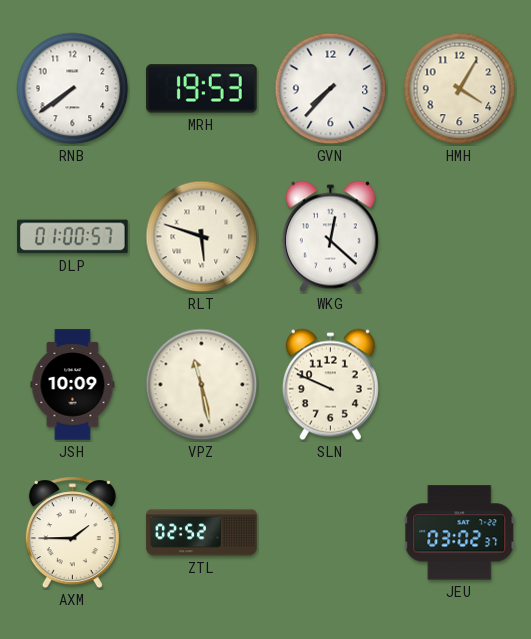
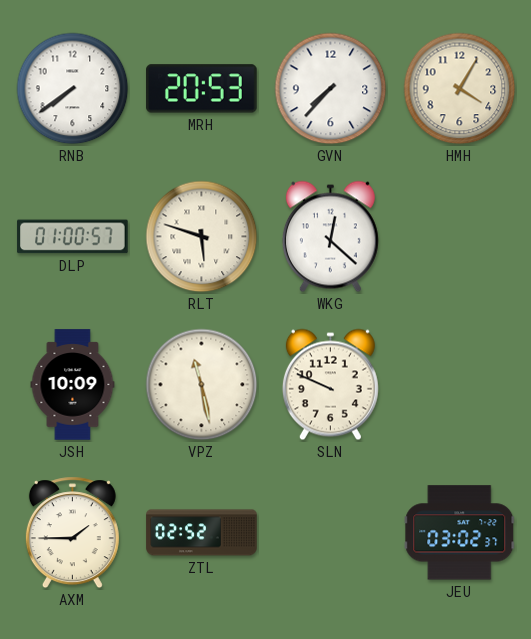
MRH: 19:53 -> 20:53
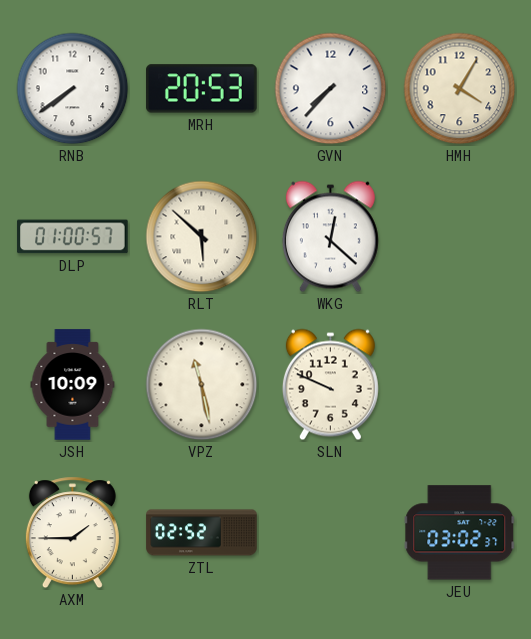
RLT: 5:48 -> 5:52
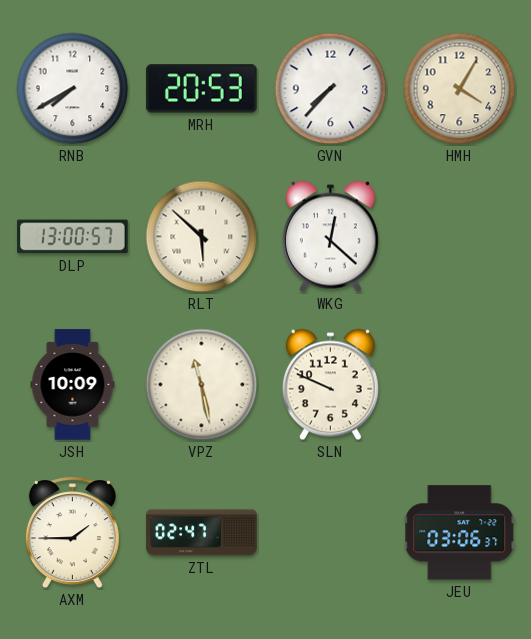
RNB: 7:39 -> 7:40
DLP: 01:00 -> 13:00
ZTL: 02:52 -> 02:47
JEU: 03:02 -> 03:06
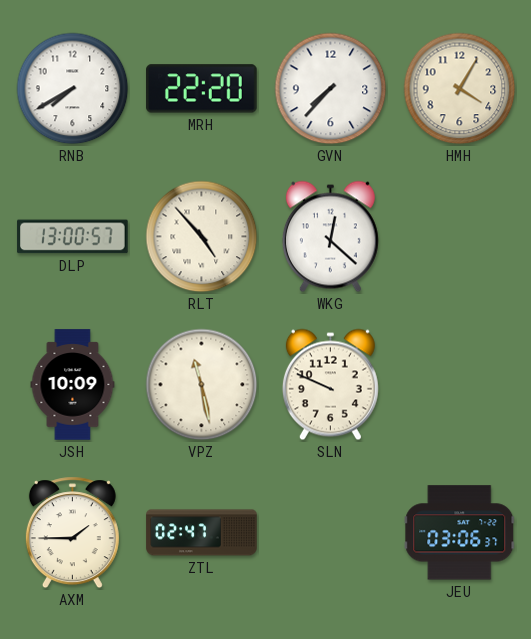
MRH: 20:53 -> 22:20
RLT: 5:52 -> 4:53
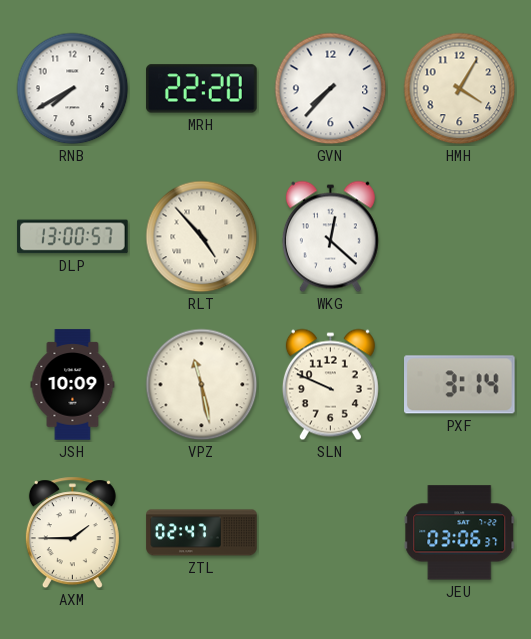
PXF: none -> 3:14
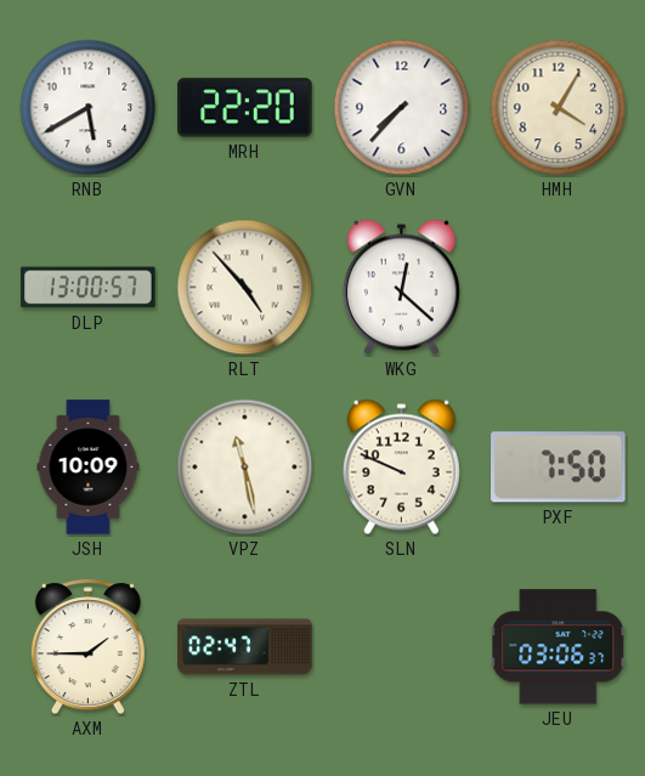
RNB: 7:40 -> 5:40
PXF: 3:14 -> 7:50
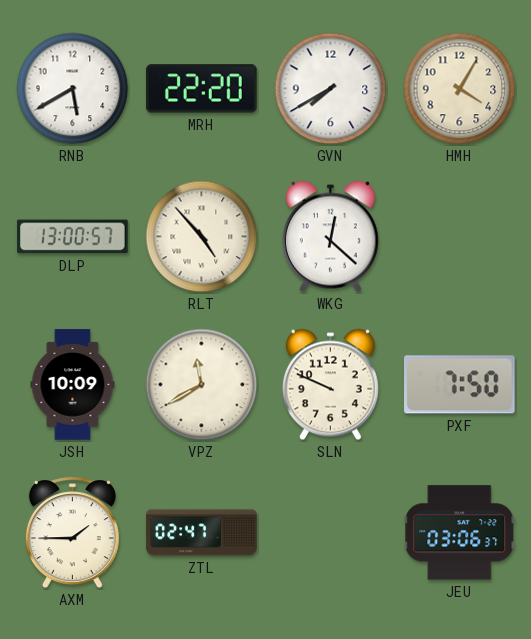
GVN: 7:37 -> 7:40
VPZ: 11:28 -> 11:40
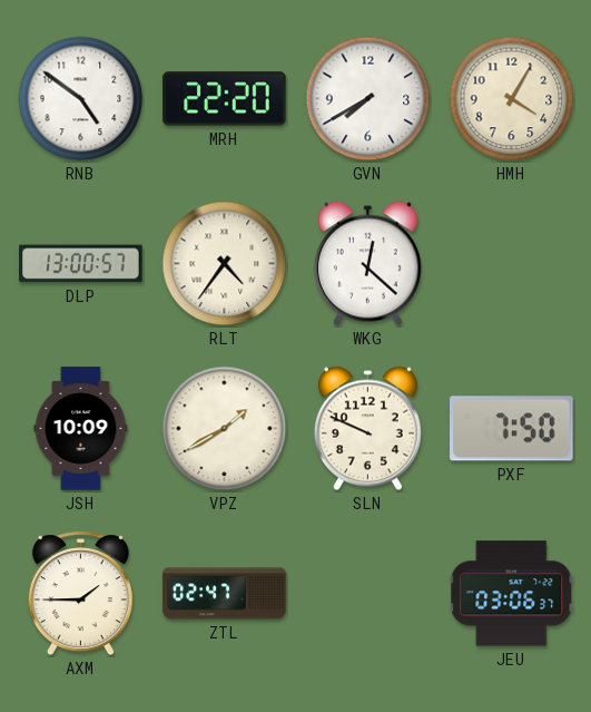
RNB: 5:40 -> 4:51
RLT: 4:53 -> 4:36
VPZ: 11:40 -> 1:40
